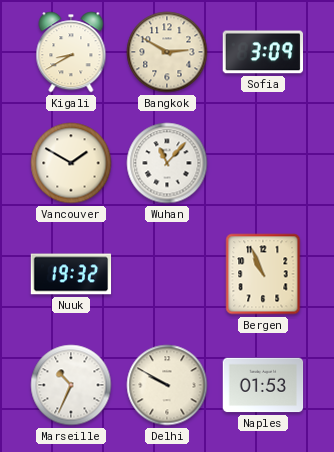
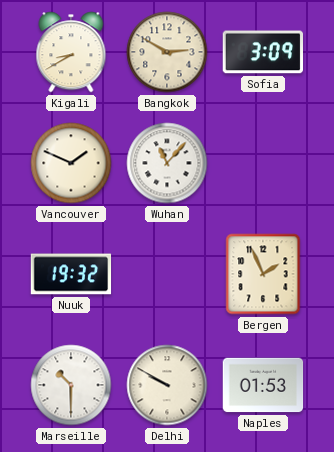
Vancouver: 1:50 -> 1:49
Bergen: 10:56 -> 1:56
Marseille: 10:34 -> 10:30
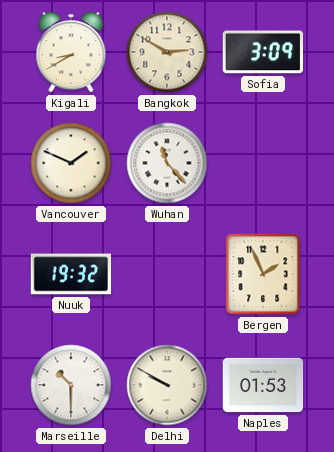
Wuhan: 11:07 -> 11:23
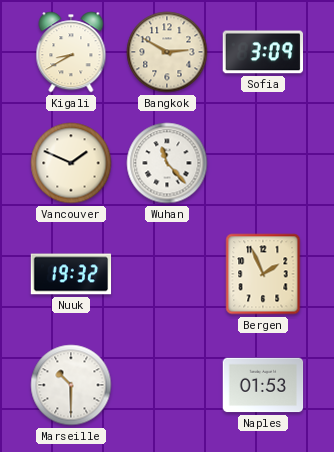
Delhi: 9:50 -> none
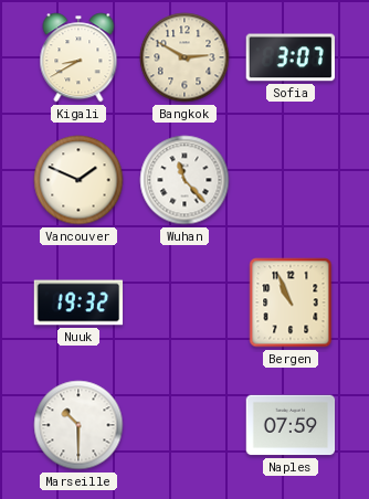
Sofia: 3:09 -> 3:07
Bergen: 1:56 -> 10:56
Naples: 01:53 -> 07:59
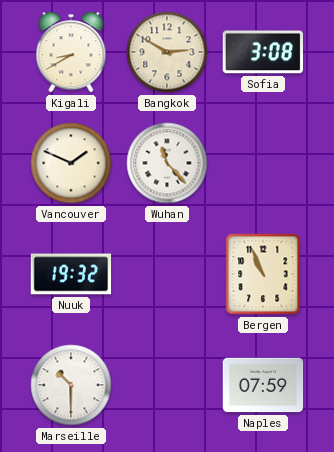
Sofia: 3:07 -> 3:08
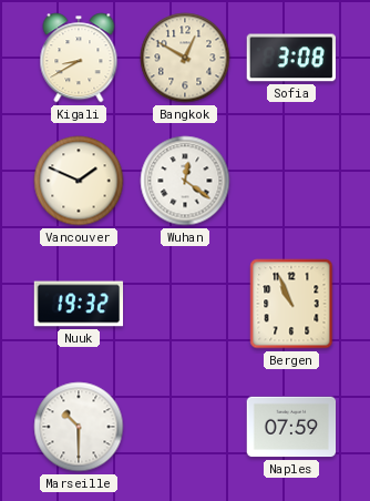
Bangkok: 2:50 -> 12:50
Wuhan: 11:23 -> 12:21
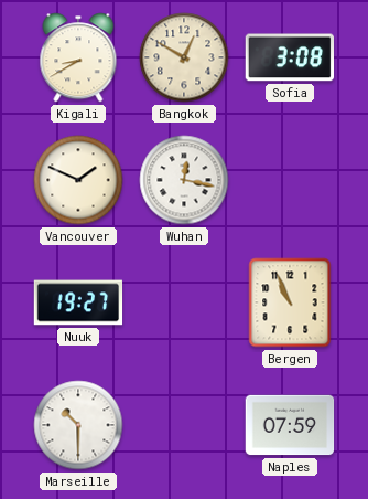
Wuhan: 12:21 -> 12:17
Nuuk: 19:32 -> 19:27
